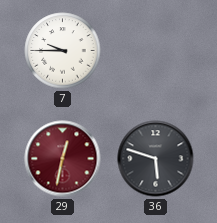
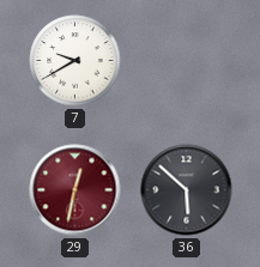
7: 9:45 -> 9:40
36: 5:48 -> 5:52
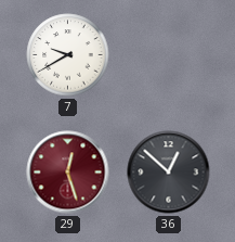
29: 12:32 -> 12:27
36: 5:52 -> 12:52
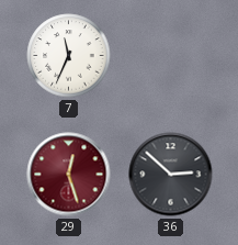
7: 9:40 -> 11:34
36: 12:52 -> 2:52
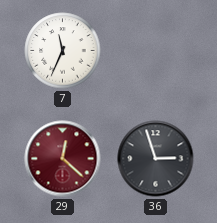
29: 12:27 -> 12:22
36: 2:52 -> 2:57
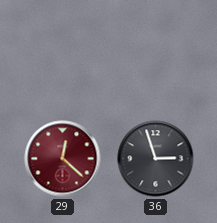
7: 11:34 -> none
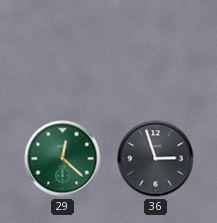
29 dial: burgundy -> green
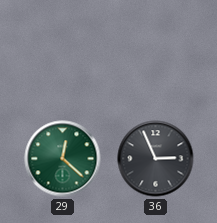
36: 2:57 -> 2:56
